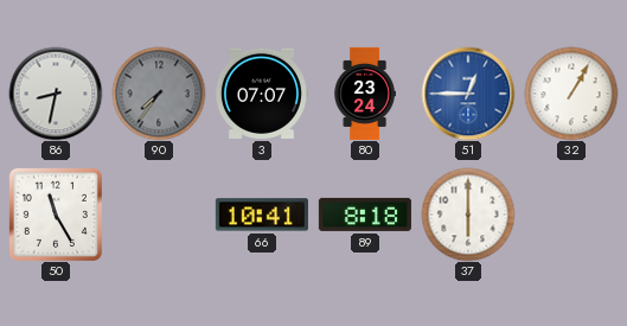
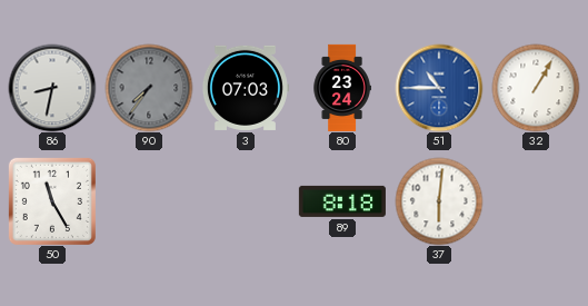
3: 07:07 -> 07:03
51: 12:45 -> 10:45
66: 10:41 -> none
37: 6:00 -> 6:01
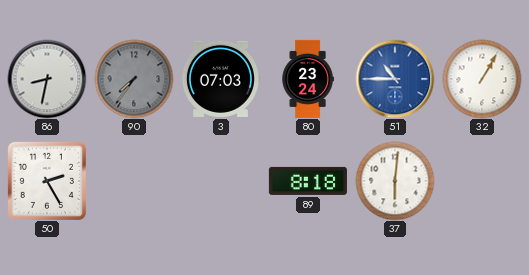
50: 11:25 -> 2:25
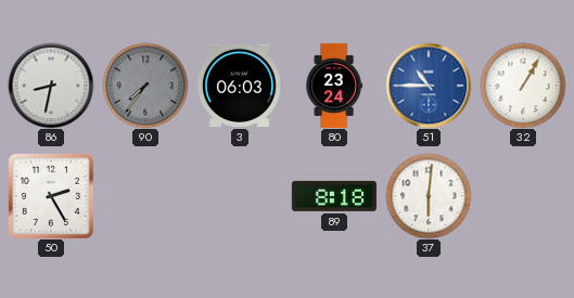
3: 07:03 -> 06:03
